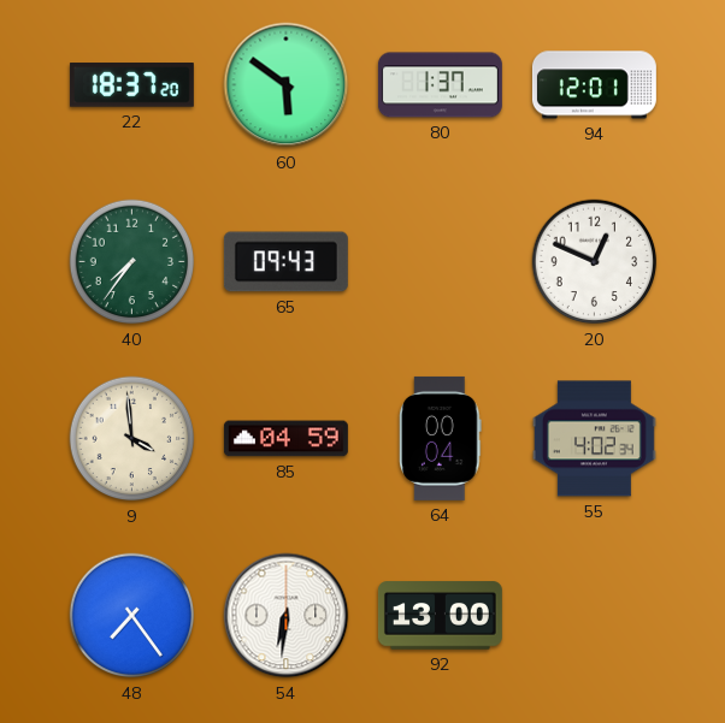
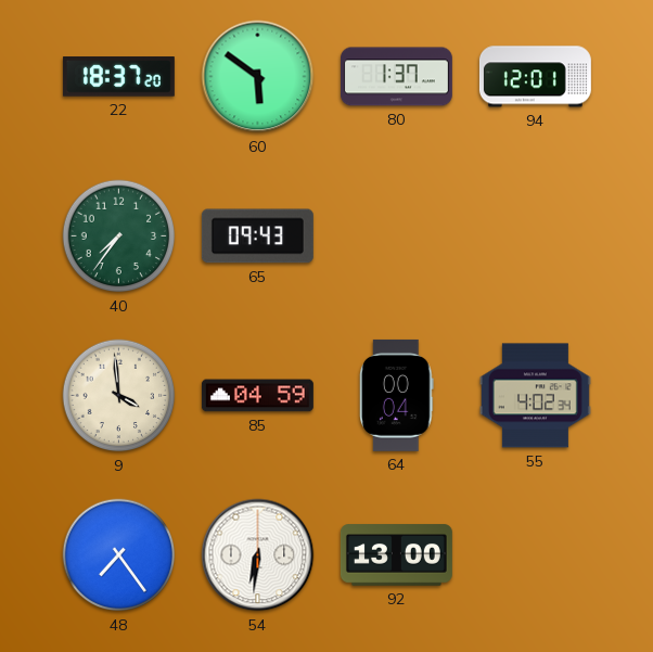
20: 12:49 -> none
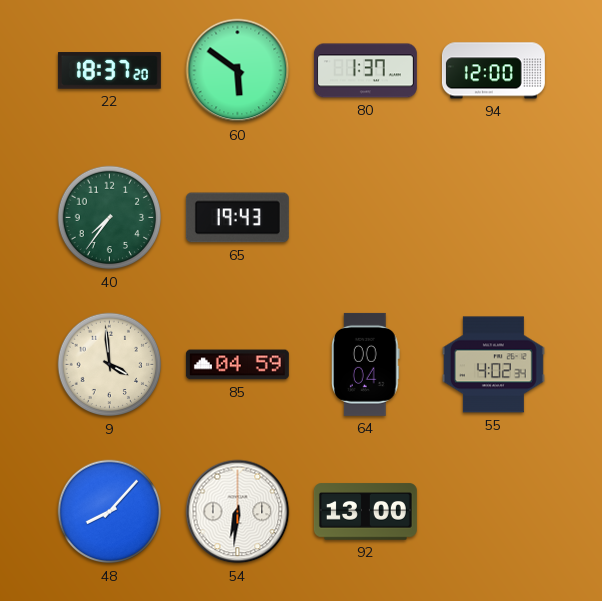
94: 12:01 -> 12:00
65: 09:43 -> 19:43
48: 7:24 -> 8:07
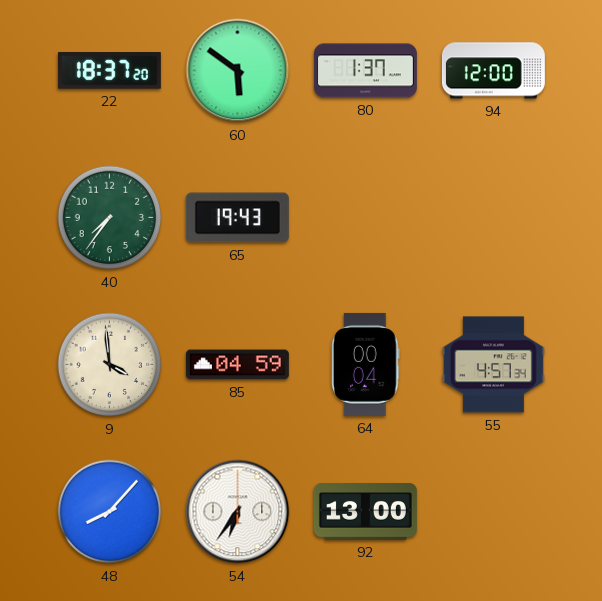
55: 4:02 -> 4:57
54: 6:31 -> 6:36
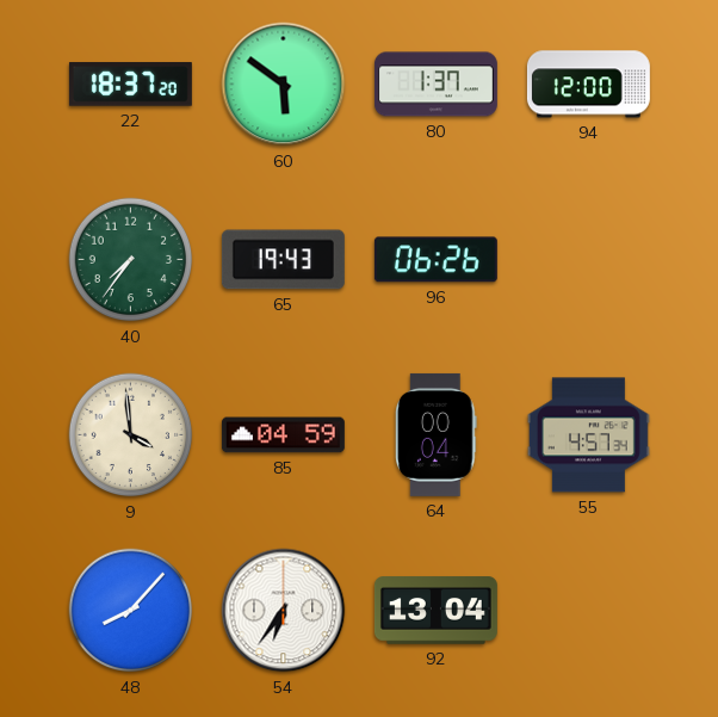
96: none -> 06:26
92: 13:00 -> 13:04
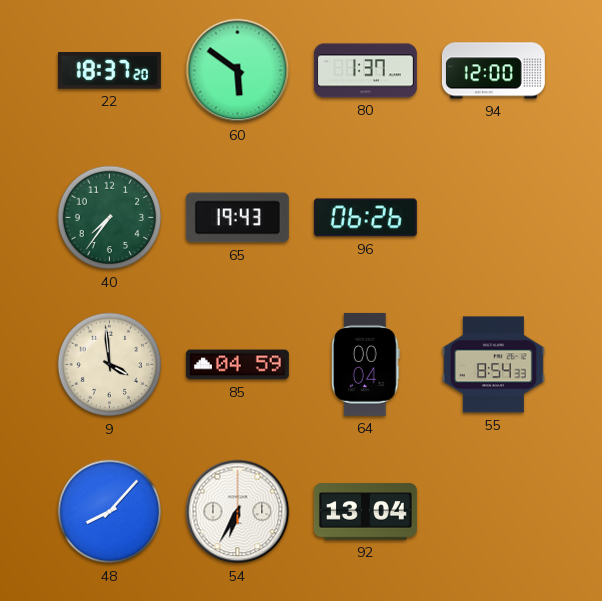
55: 4:57 -> 8:54
54: 6:36 -> 6:35
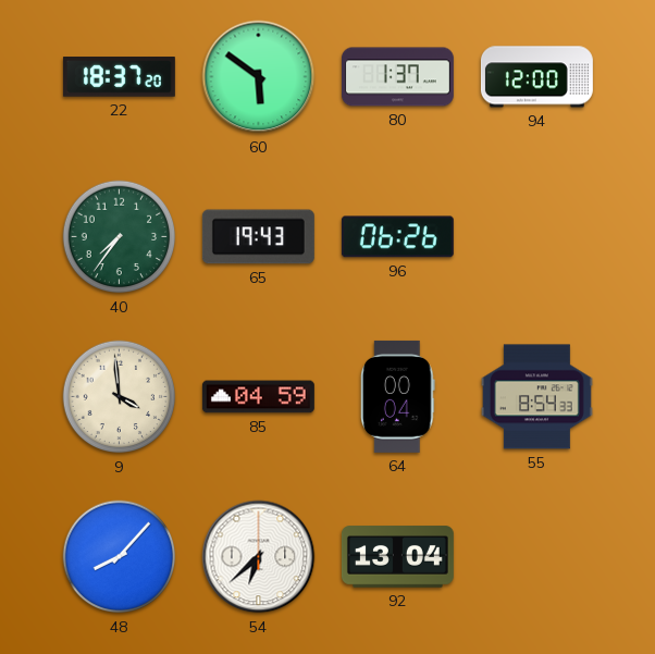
54: 6:35 -> 6:38
